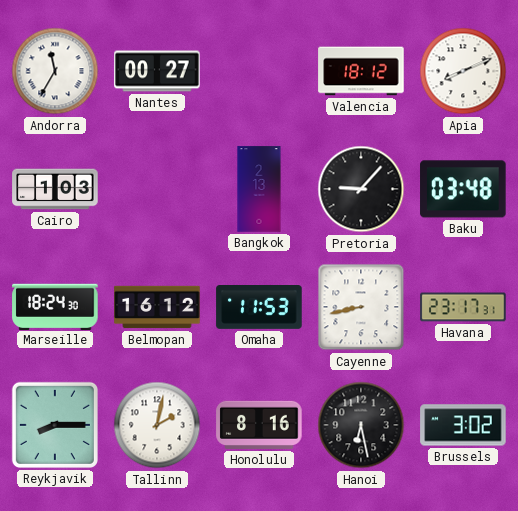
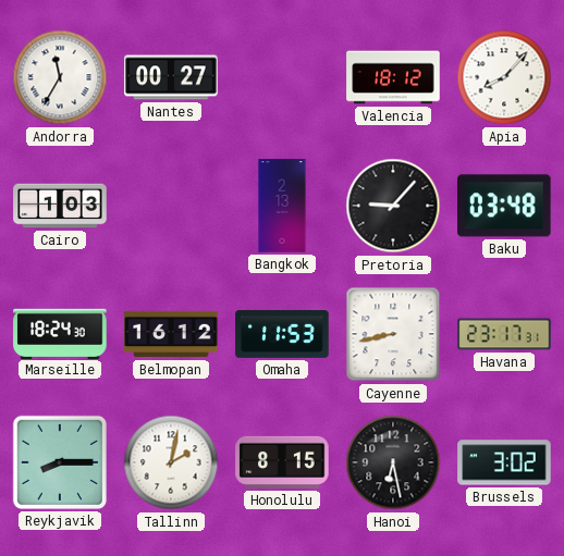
Apia: 8:11 -> 8:07
Honolulu: 8:16 -> 8:15
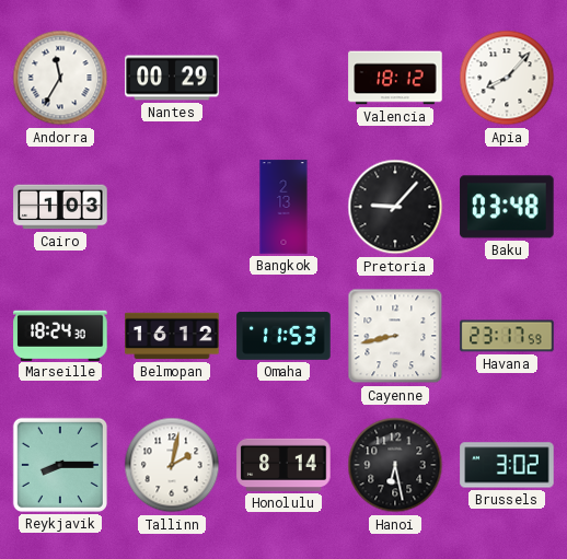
Nantes: 00:27 -> 00:29
Havana: 23:17:31 -> 23:17:59
Honolulu: 8:15 -> 8:14
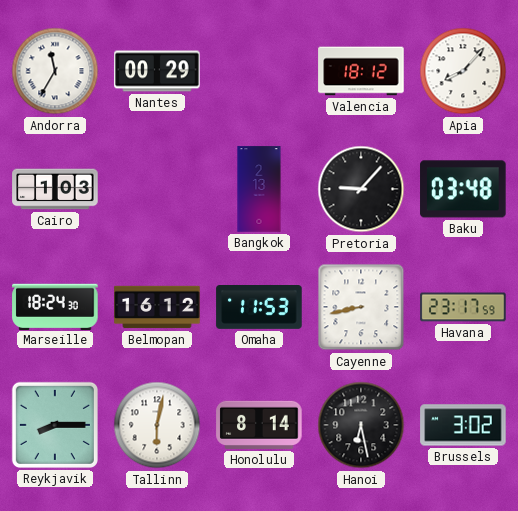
Tallinn: 2:02 -> 6:02
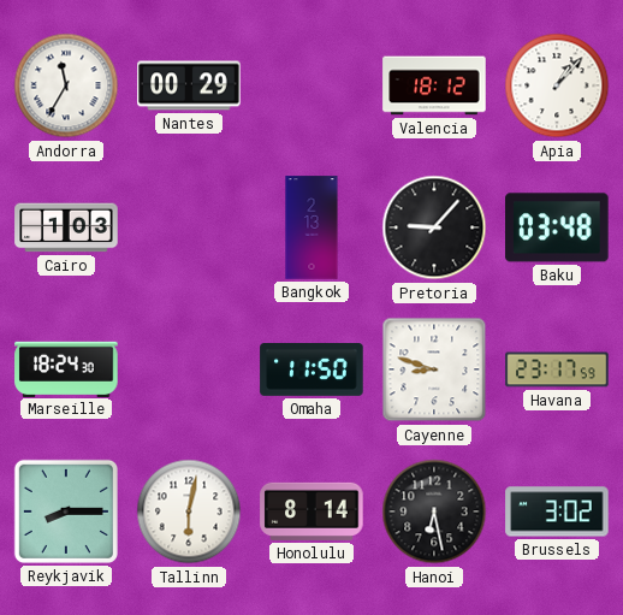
Apia: 8:07 -> 1:07
Belmopan: 16:12 -> none
Omaha: 11:53 -> 11:50
Cayenne: 8:43 -> 8:48
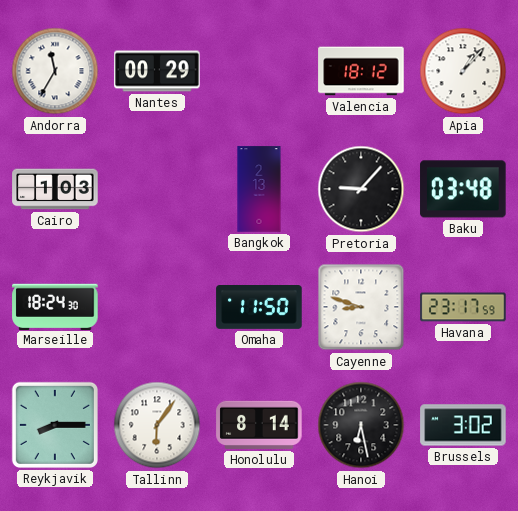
Tallinn: 6:02 -> 6:06
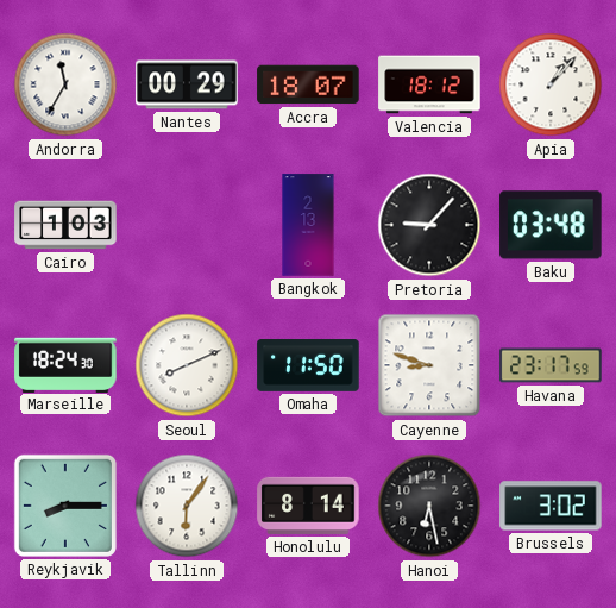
Accra: none -> 18:07
Seoul: none -> 8:11
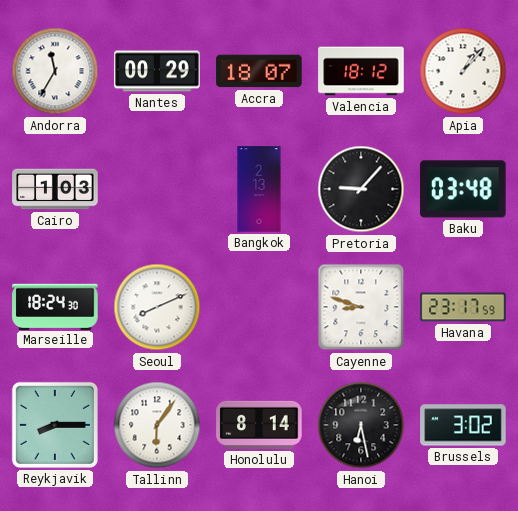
Omaha: 11:50 -> none
